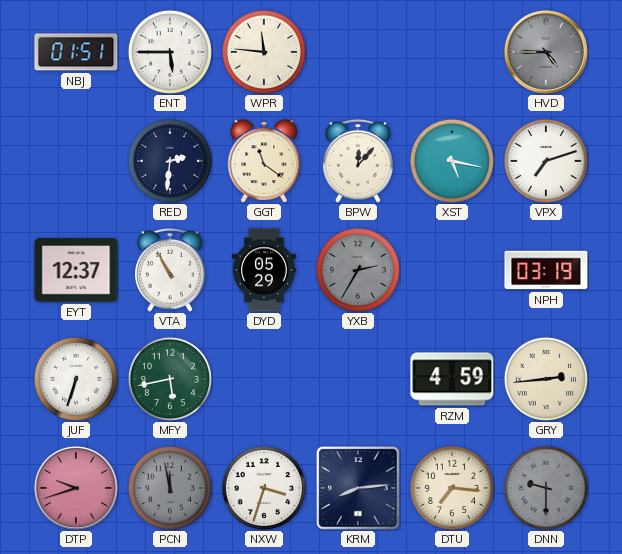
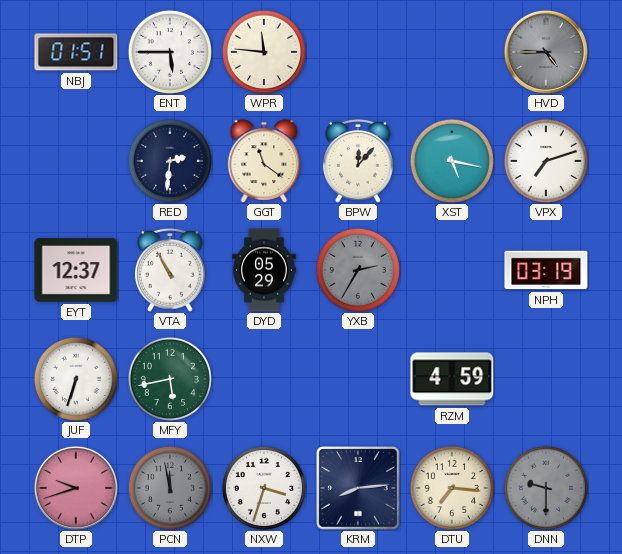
GRY: 2:44 -> none
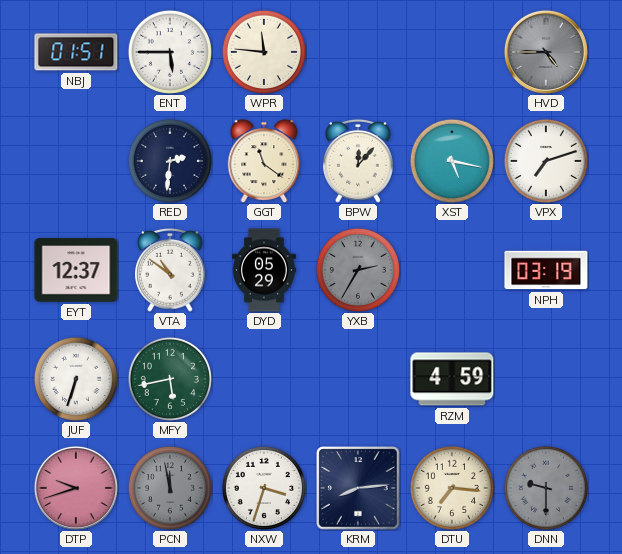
VTA: 10:55 -> 10:51
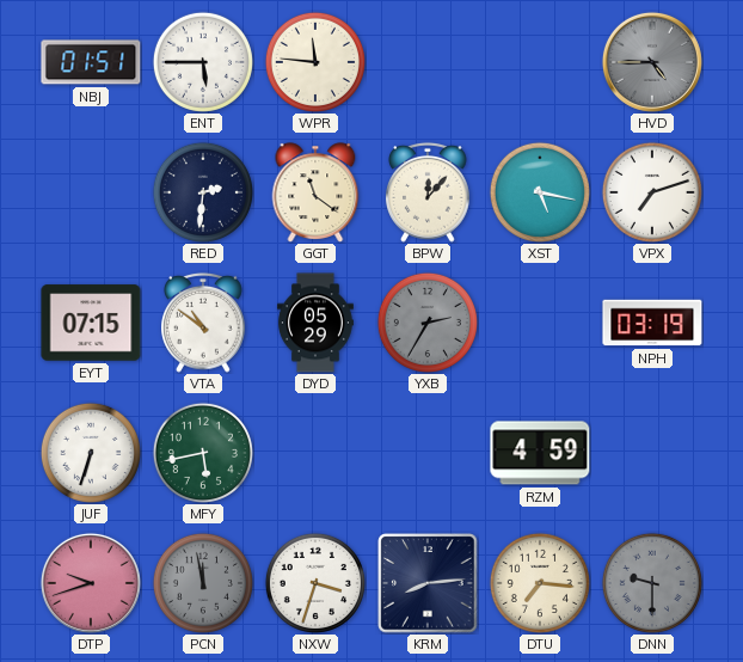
EYT: 12:37 -> 07:15
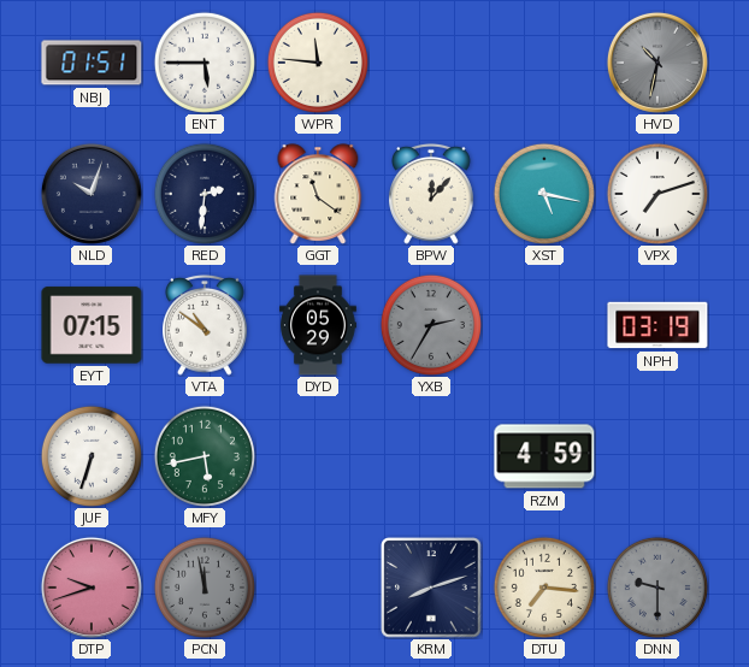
HVD: 4:45 -> 10:32
NLD: none -> 10:03
NXW: 3:33 -> none
KRM: 8:14 -> 8:12
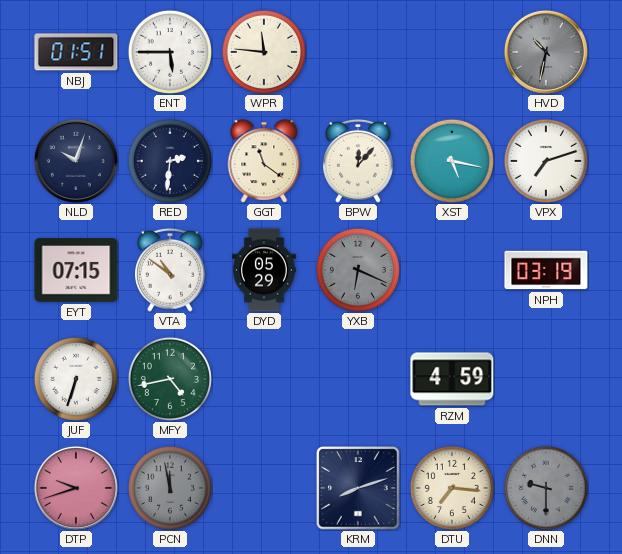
YXB: 2:35 -> 6:19
MFY: 5:43 -> 4:43
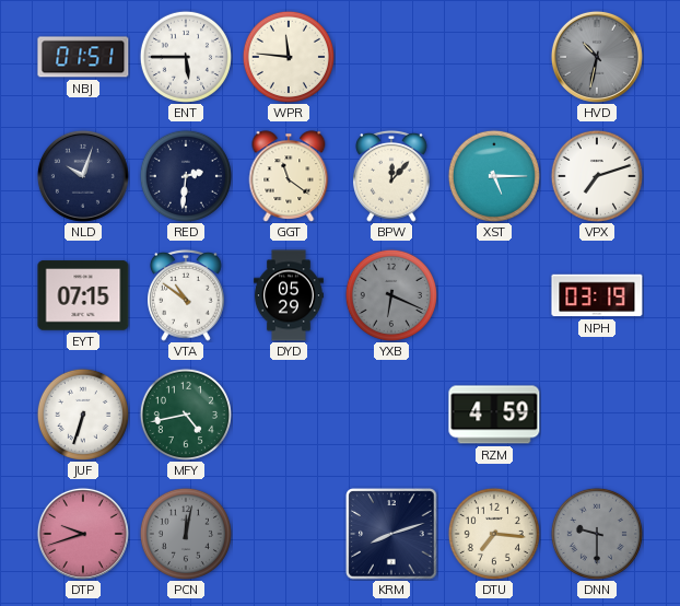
XST: 5:17 -> 5:15
PCN: 11:58 -> 12:02
